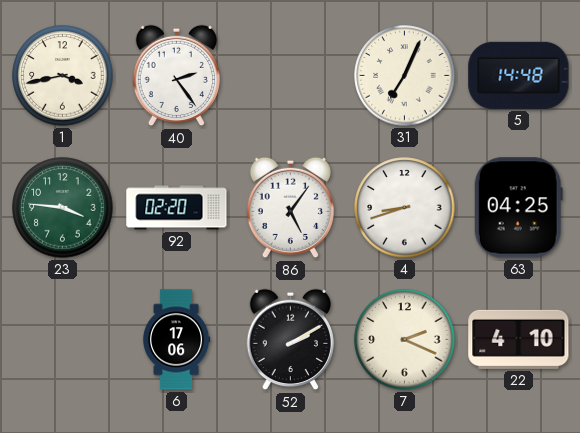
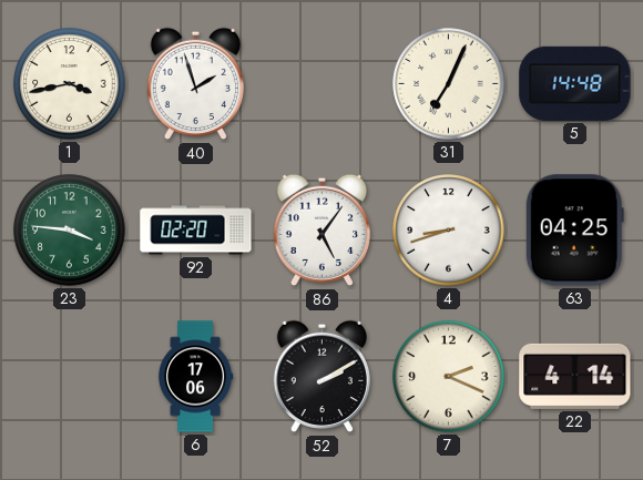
40: 2:24 -> 1:57
22: 4:10 -> 4:14
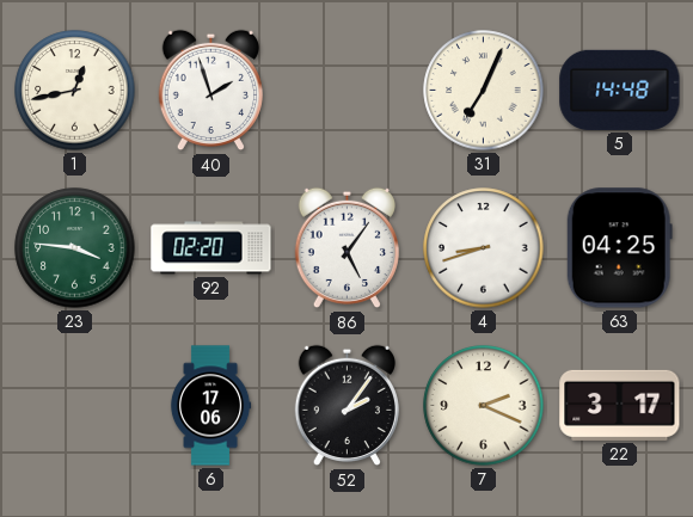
1: 3:43 -> 12:43
52: 2:10 -> 2:06
22: 4:14 -> 3:17
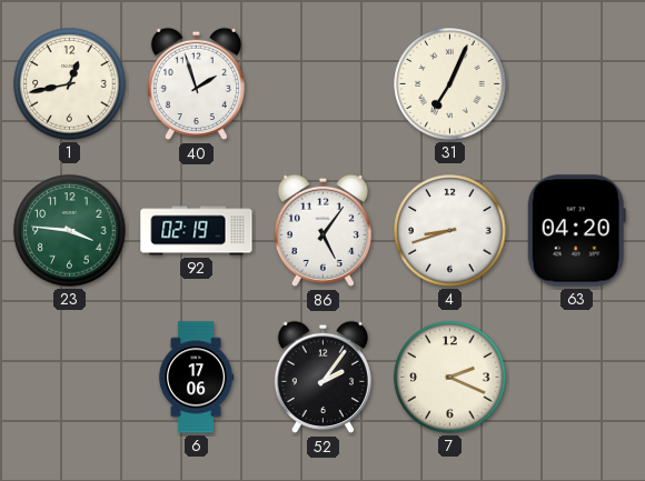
5: 14:48 -> none
92: 02:20 -> 02:19
63: 04:25 -> 04:20
22: 3:17 -> none
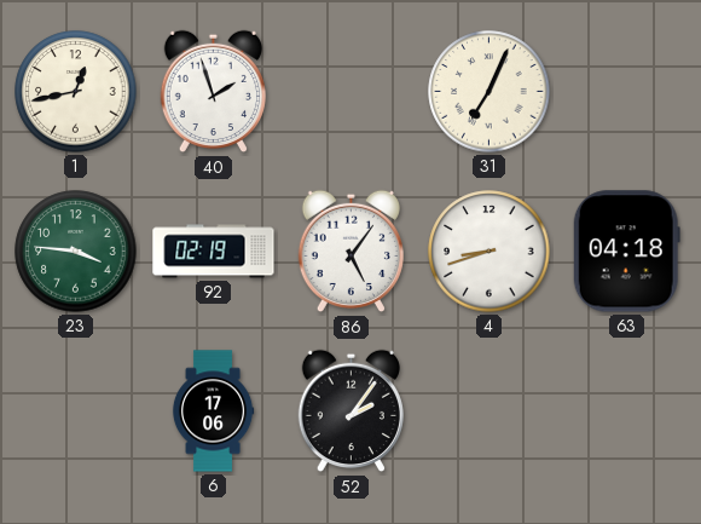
63: 04:20 -> 04:18
7: 2:19 -> none
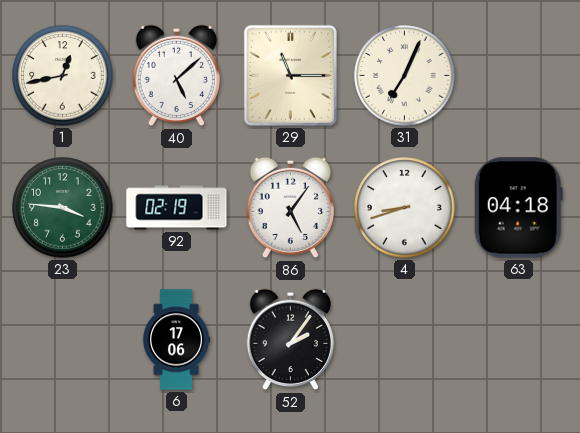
40: 1:57 -> 5:08
29: none -> 11:15
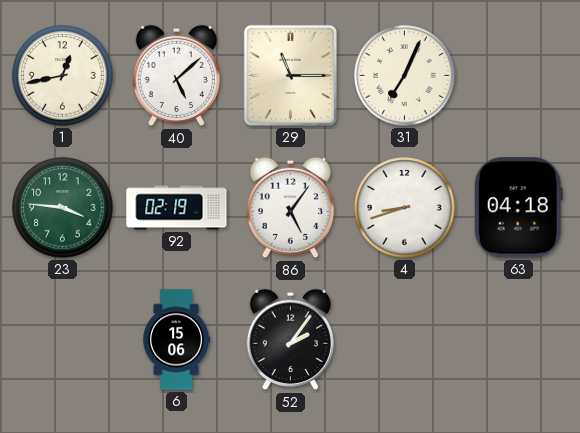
6: 17:06 -> 15:06
